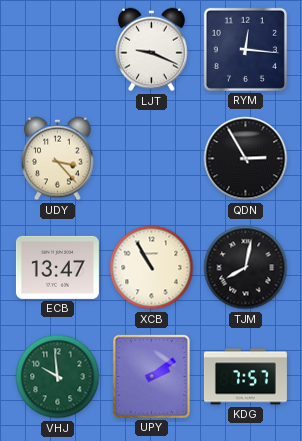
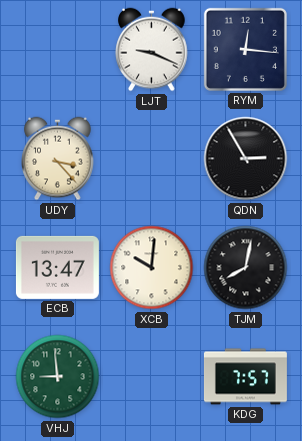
XCB: 10:55 -> 10:01
VHJ: 9:59 -> 8:59
UPY: 2:09 -> none
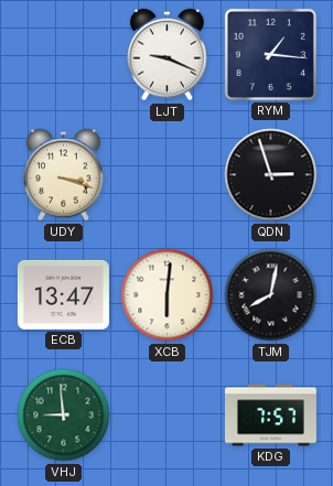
RYM: 12:16 -> 1:16
UDY: 3:23 -> 3:18
QDN: 2:55 -> 2:57
XCB: 10:01 -> 6:01
